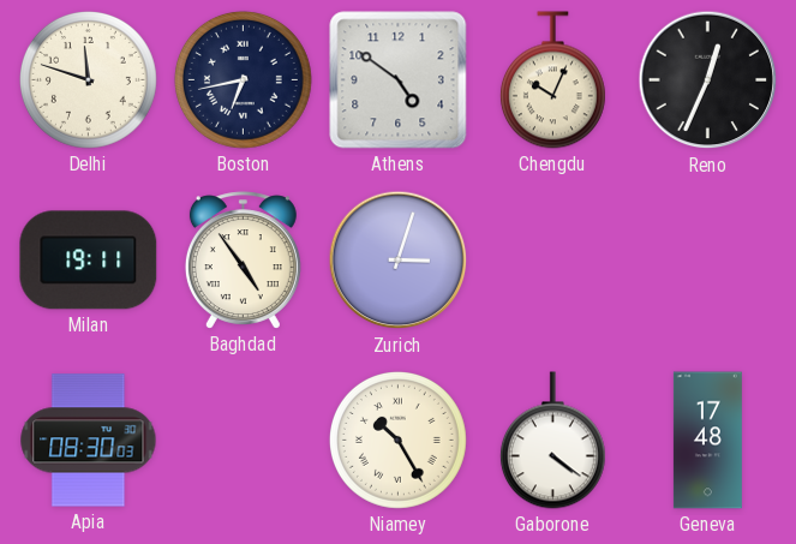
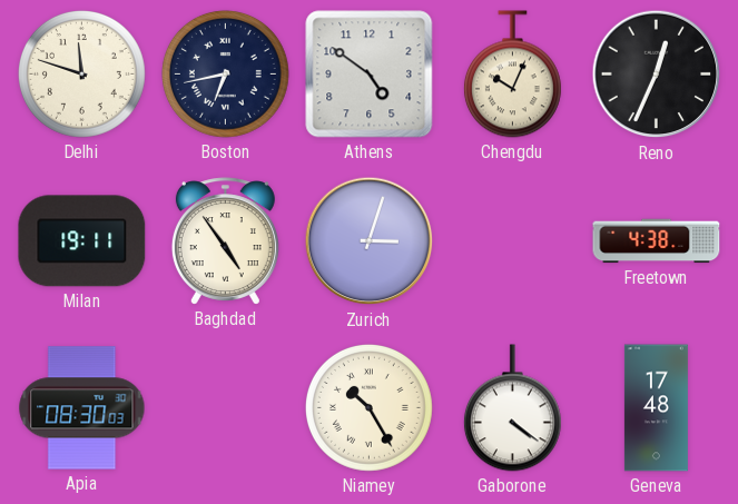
Freetown: none -> 4:38
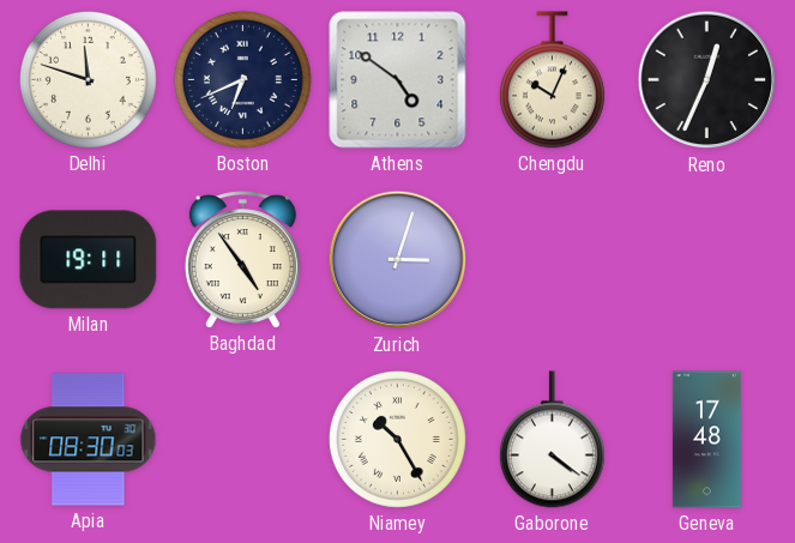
Boston: 6:43 -> 6:41
Freetown: 4:38 -> none
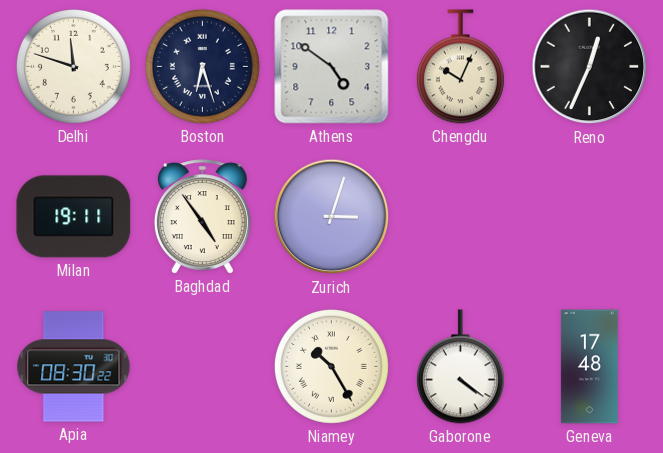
Boston: 6:41 -> 6:27
Apia: 08:30:03 -> 08:30:22
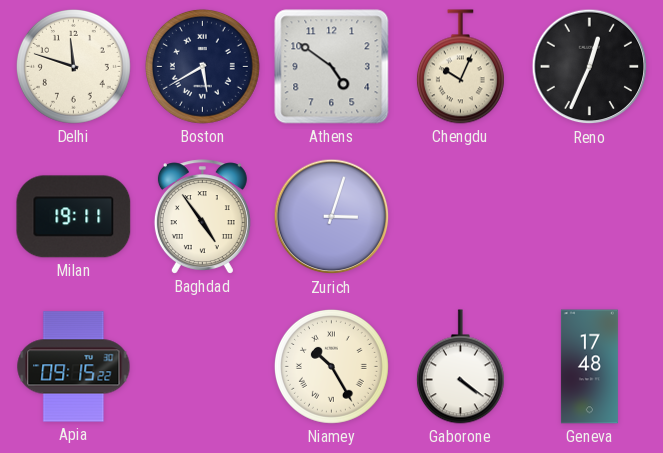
Boston: 6:27 -> 5:40
Apia: 08:30 -> 09:15
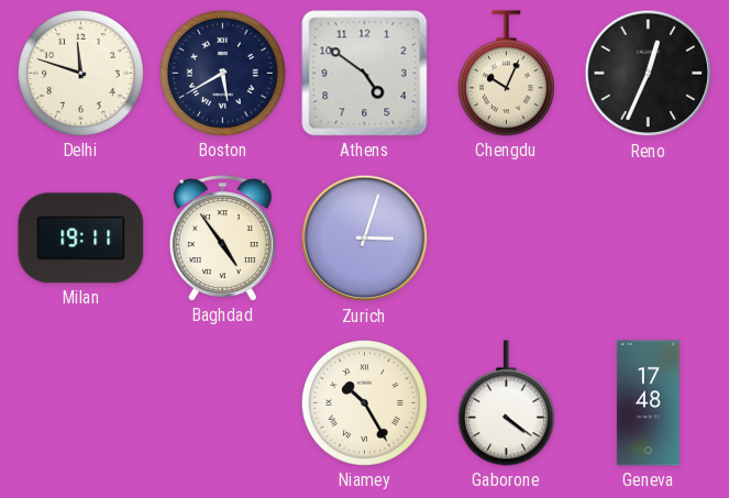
Apia: 09:15 -> none
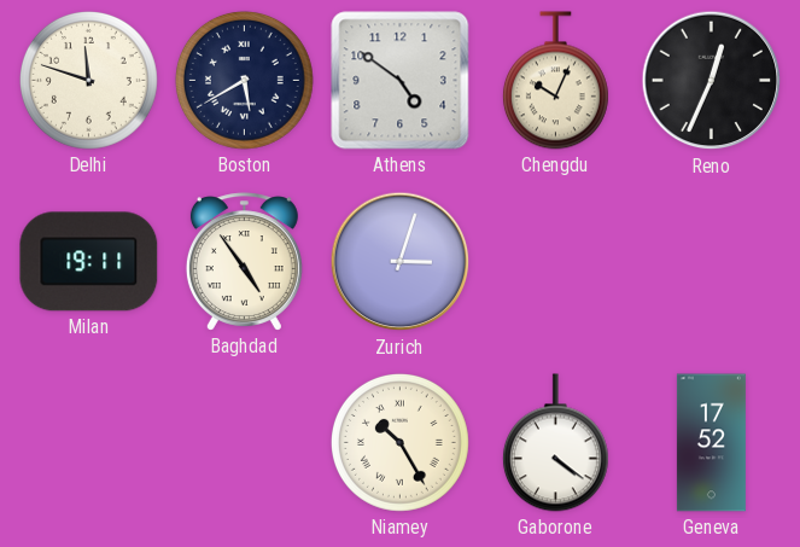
Geneva: 17:48 -> 17:52
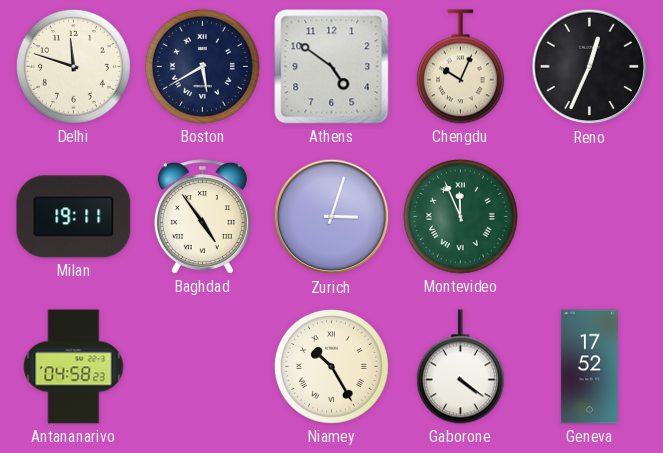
Montevideo: none -> 11:56
Antananarivo: none -> 04:58
